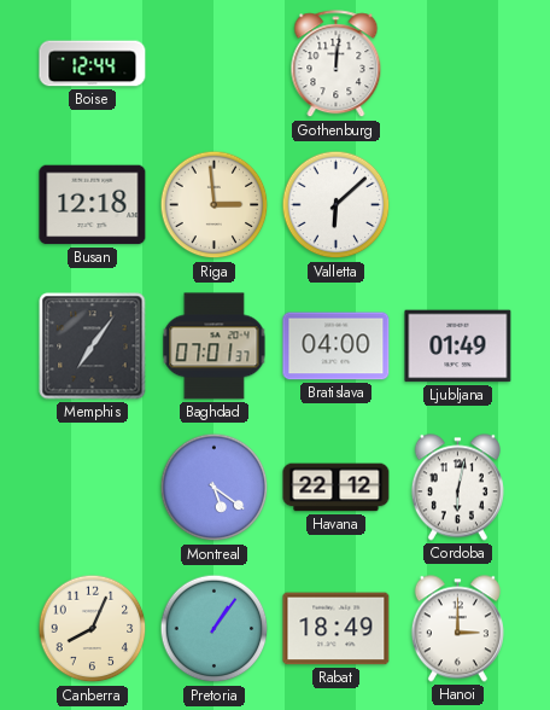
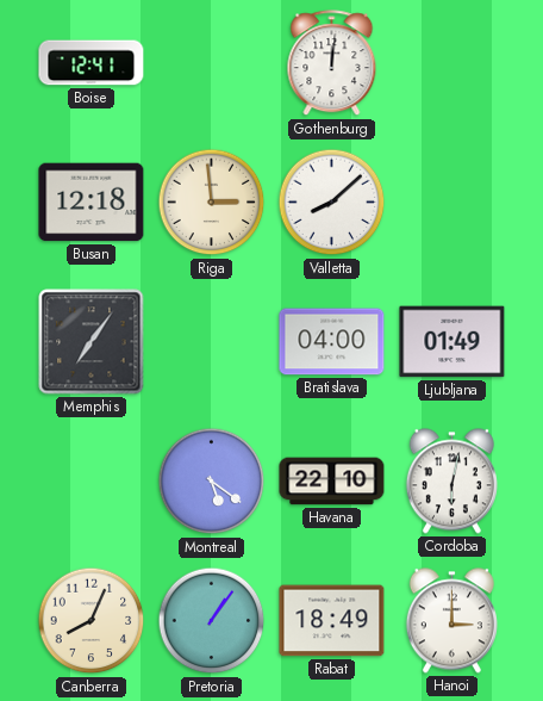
Boise: 12:44 -> 12:41
Valletta: 6:08 -> 8:08
Baghdad: 07:01 -> none
Havana: 22:12 -> 22:10
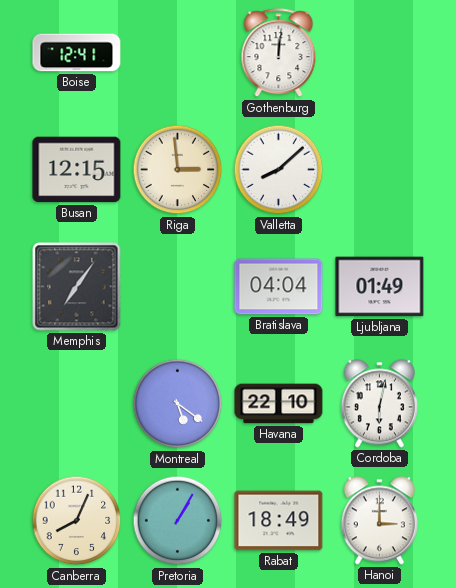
Busan: 12:18 -> 12:15
Bratislava: 04:00 -> 04:04
Pretoria: 1:06 -> 1:05
